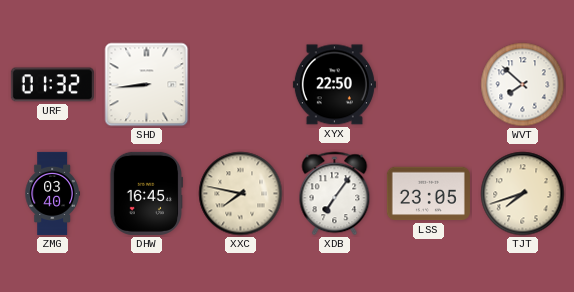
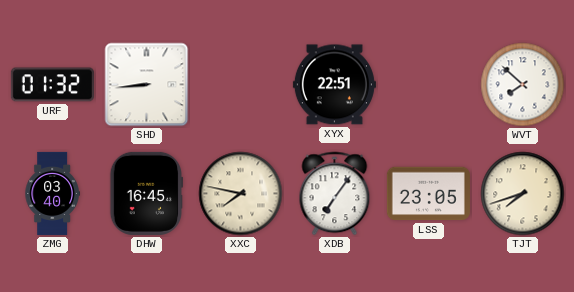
XYX: 22:50 -> 22:51
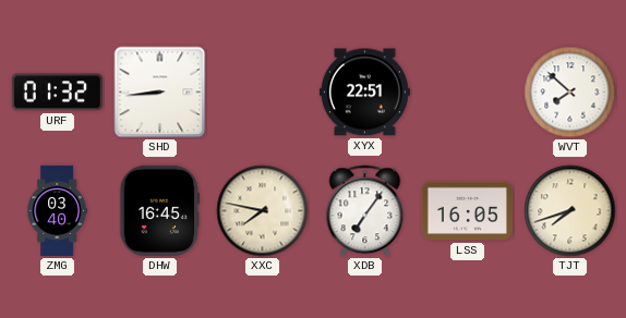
LSS: 23:05 -> 16:05
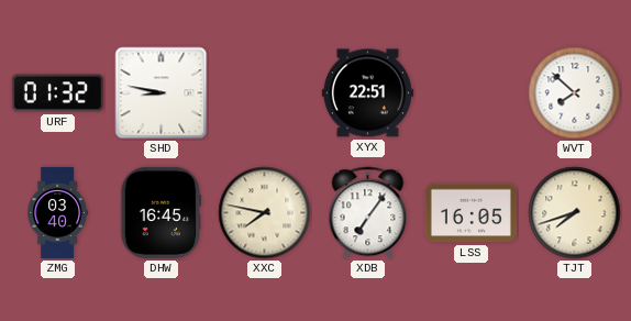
SHD: 8:44 -> 8:47
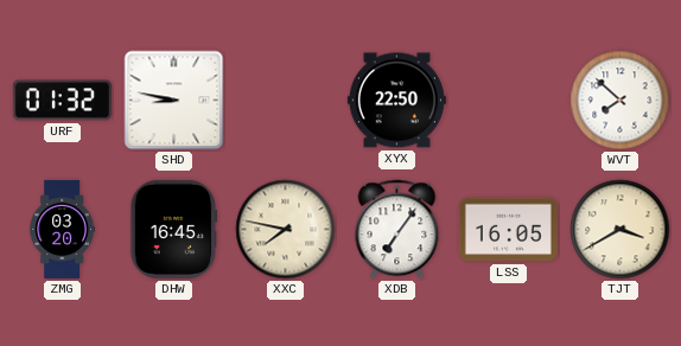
XYX: 22:51 -> 22:50
ZMG: 03:40 -> 03:20
TJT: 7:42 -> 3:40
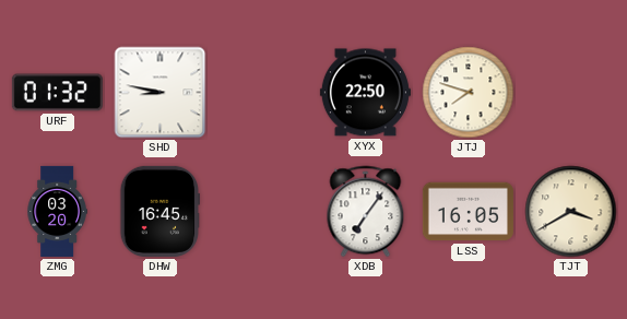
JTJ: none -> 7:48
WVT: 7:52 -> none
XXC: 7:47 -> none
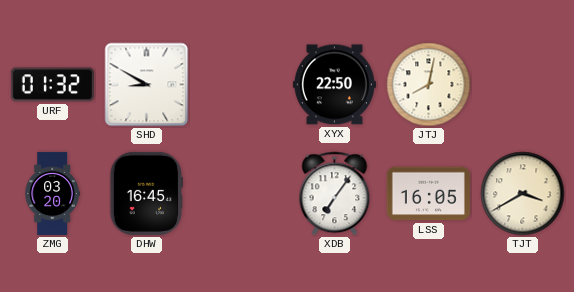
SHD: 8:47 -> 8:50
JTJ: 7:48 -> 8:02
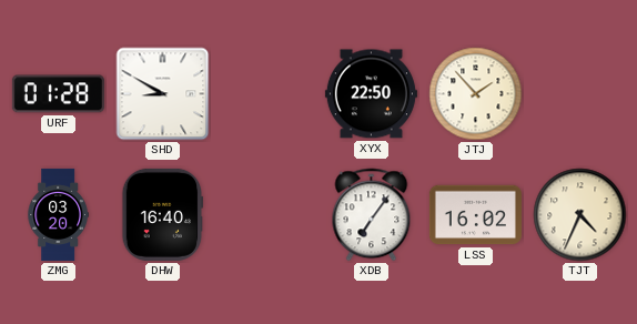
URF: 01:32 -> 01:28
JTJ: 8:02 -> 1:53
DHW: 16:45 -> 16:40
LSS: 16:05 -> 16:02
TJT: 3:40 -> 4:34
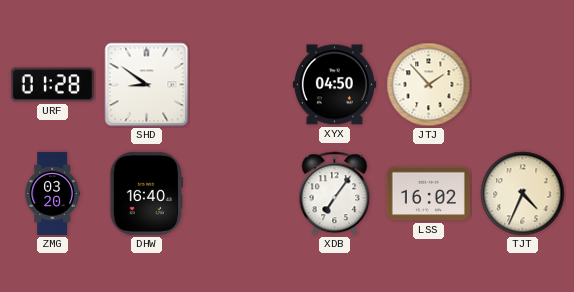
SHD: 8:50 -> 8:51
XYX: 22:50 -> 04:50
